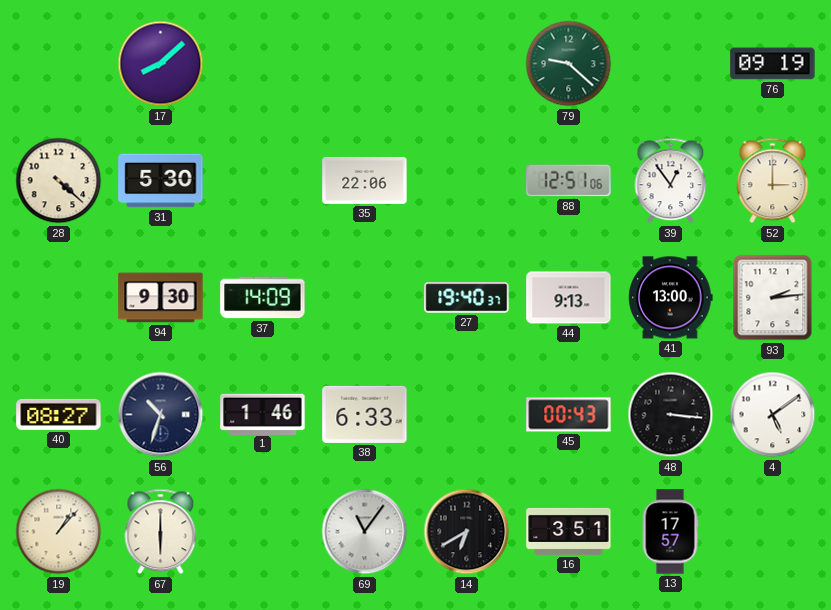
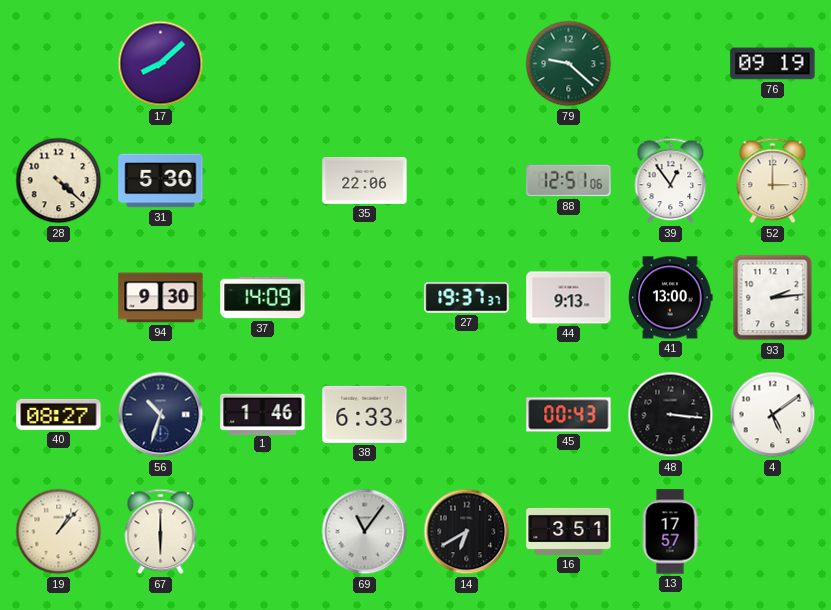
27: 19:40 -> 19:37
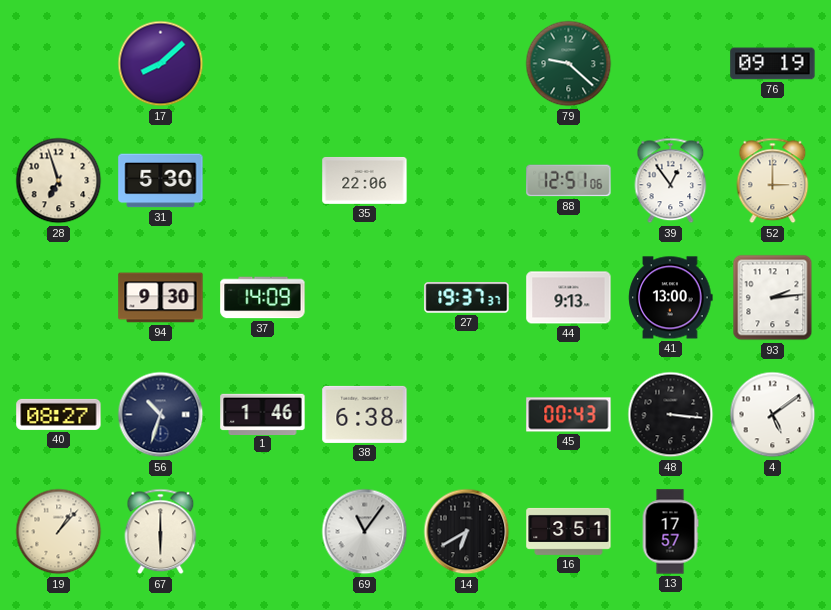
28: 4:22 -> 6:57
38: 6:33 -> 6:38
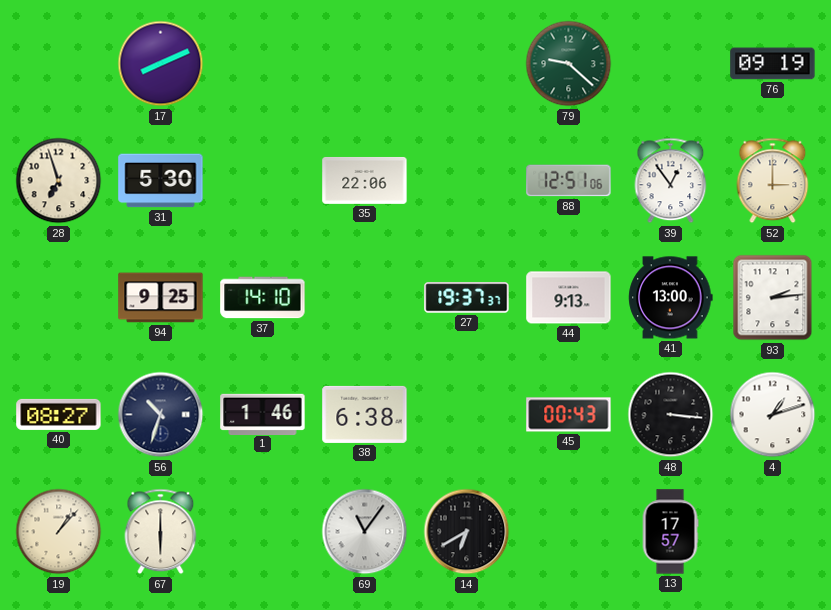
17: 8:08 -> 8:11
94: 9:30 -> 9:25
37: 14:09 -> 14:10
4: 5:09 -> 1:12
16: 3:51 -> none
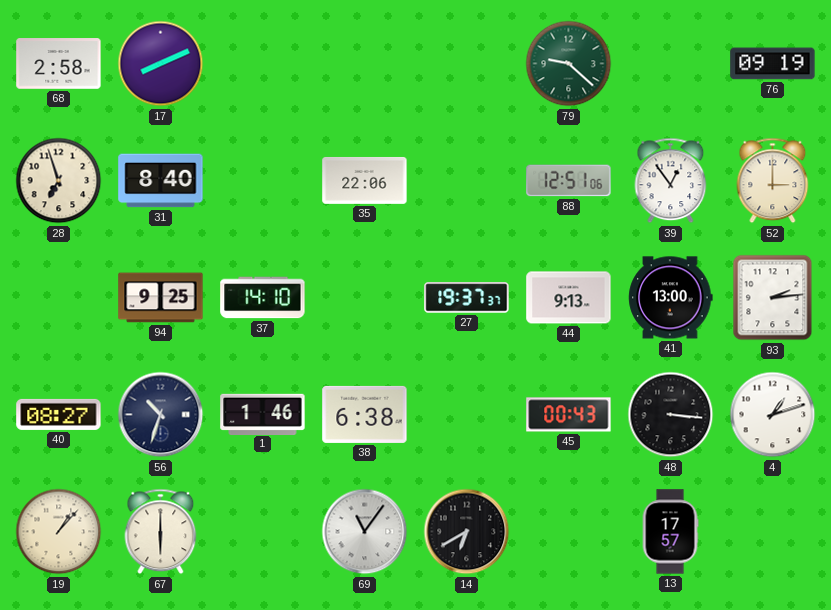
68: none -> 2:58
31: 5:30 -> 8:40
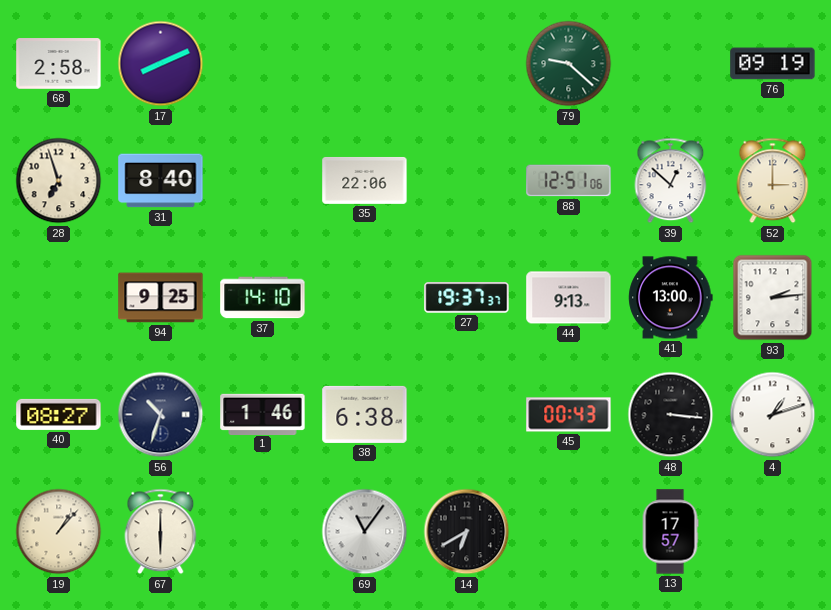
39: 12:54 -> 12:52
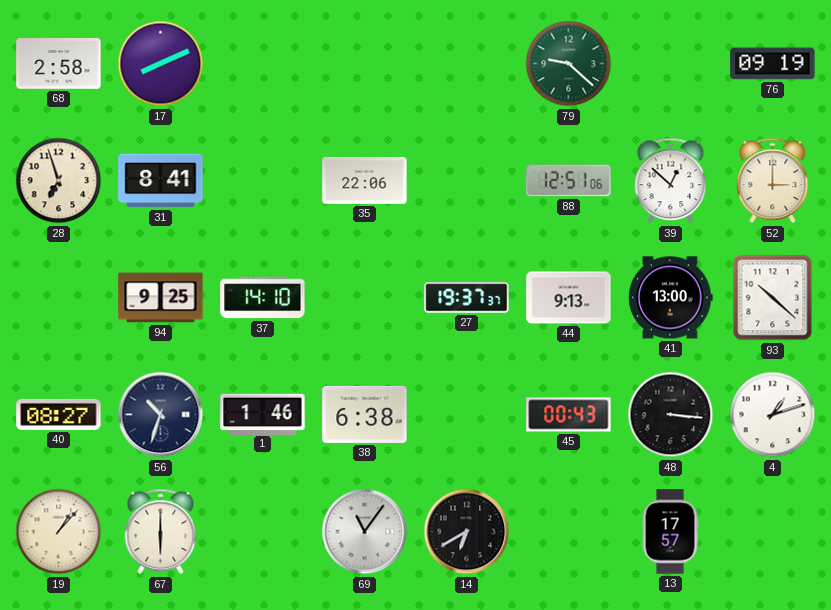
31: 8:40 -> 8:41
93: 2:14 -> 10:22
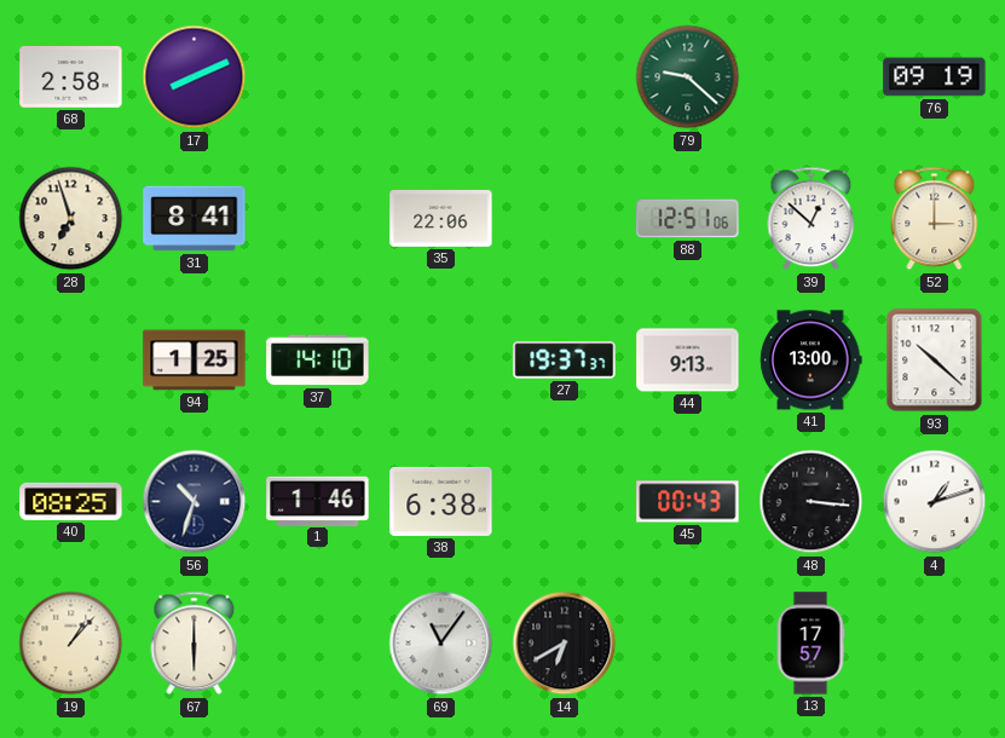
94: 9:25 -> 1:25
40: 08:27 -> 08:25
